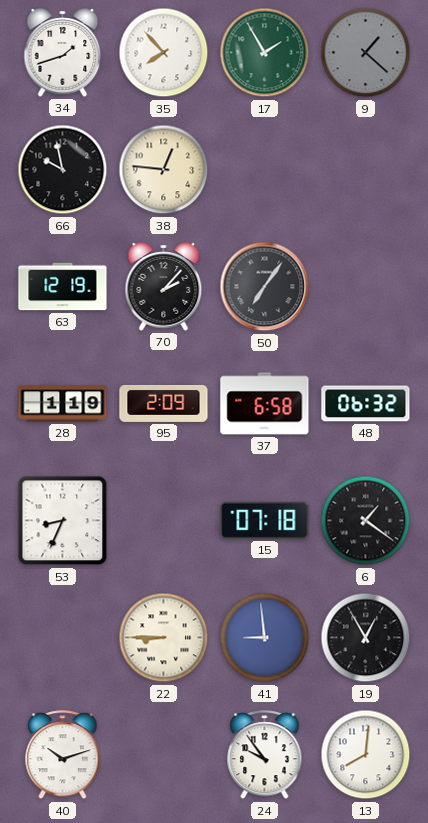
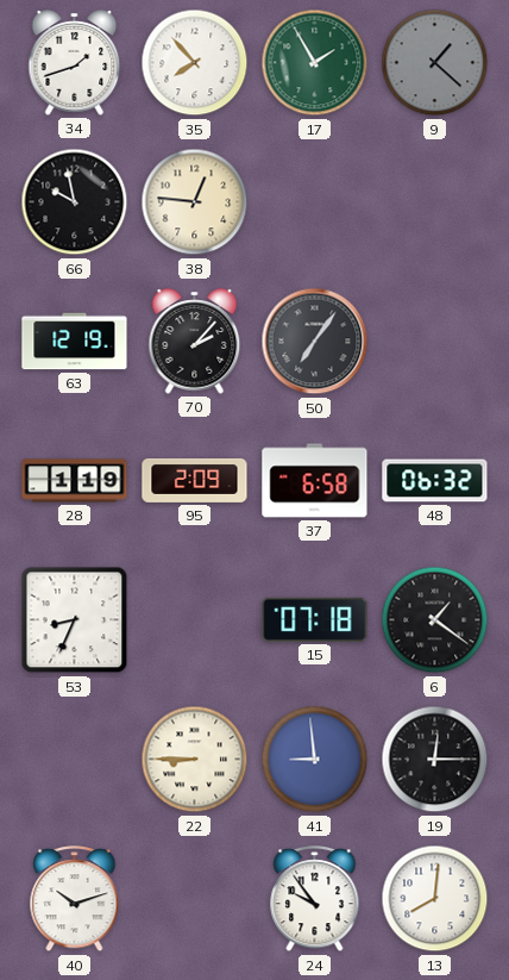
19: 12:55 -> 12:15
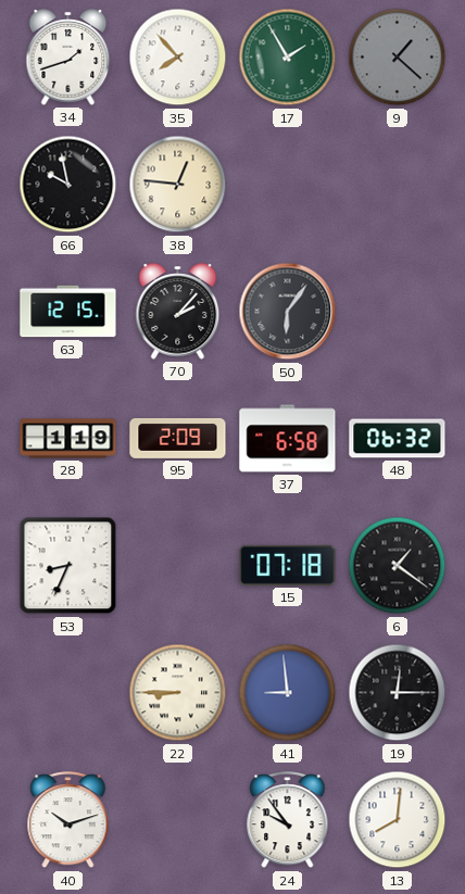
63: 12:19 -> 12:15
50: 7:06 -> 6:06
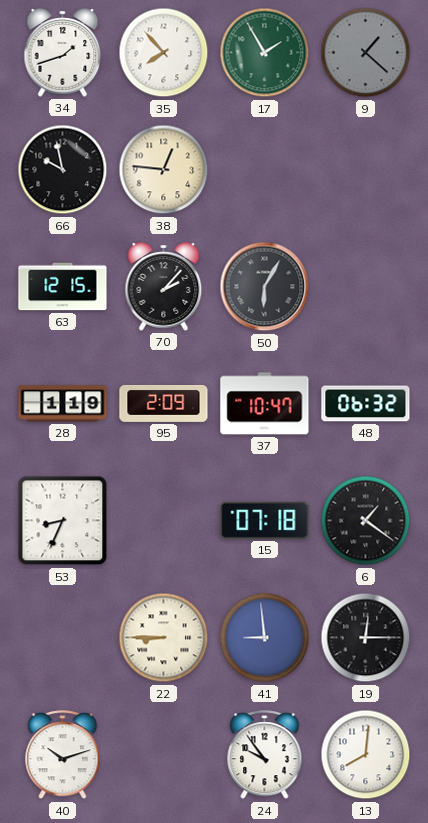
50: 6:06 -> 6:05
37: 6:58 -> 10:47
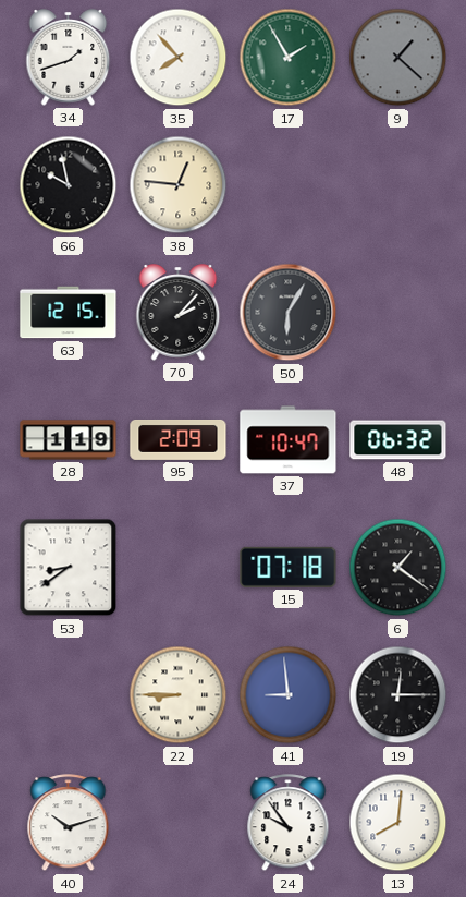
53: 8:34 -> 8:39
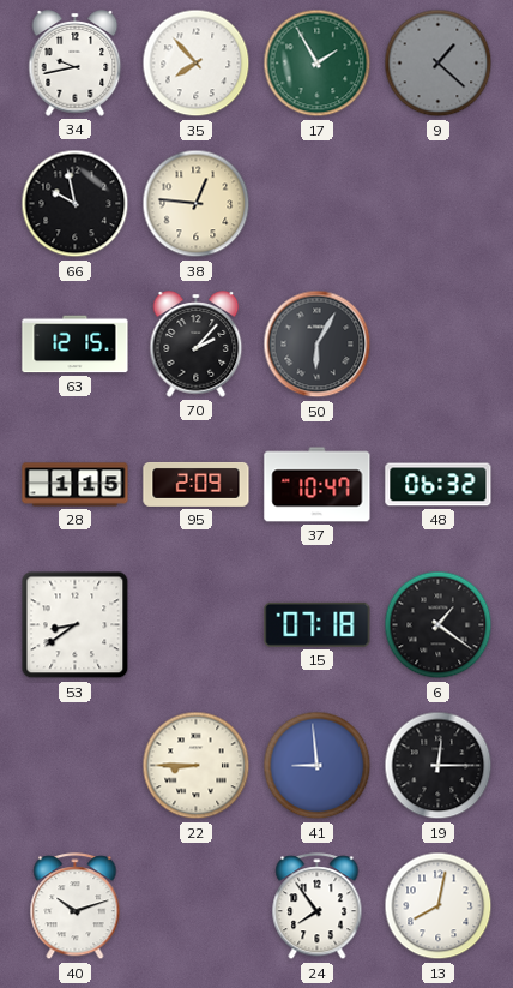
34: 1:42 -> 9:43
28: 1:19 -> 1:15
24: 9:54 -> 7:54
13: 8:01 -> 8:02
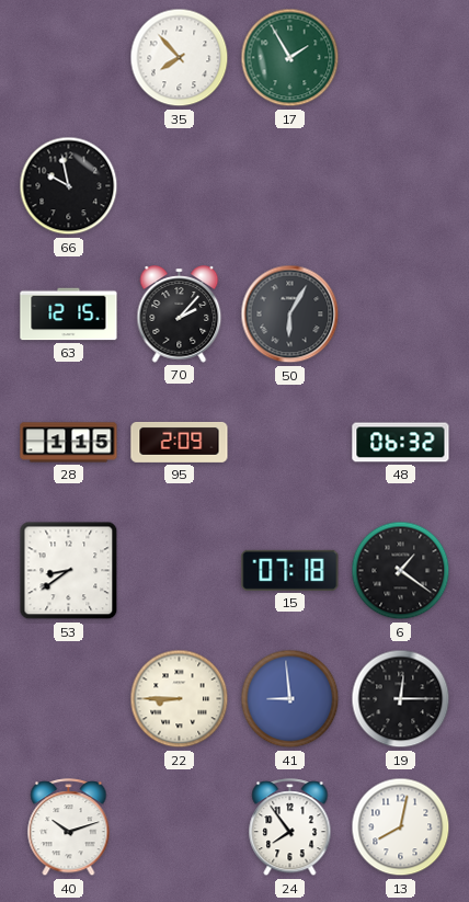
34: 9:43 -> none
9: 1:22 -> none
38: 12:46 -> none
37: 10:47 -> none
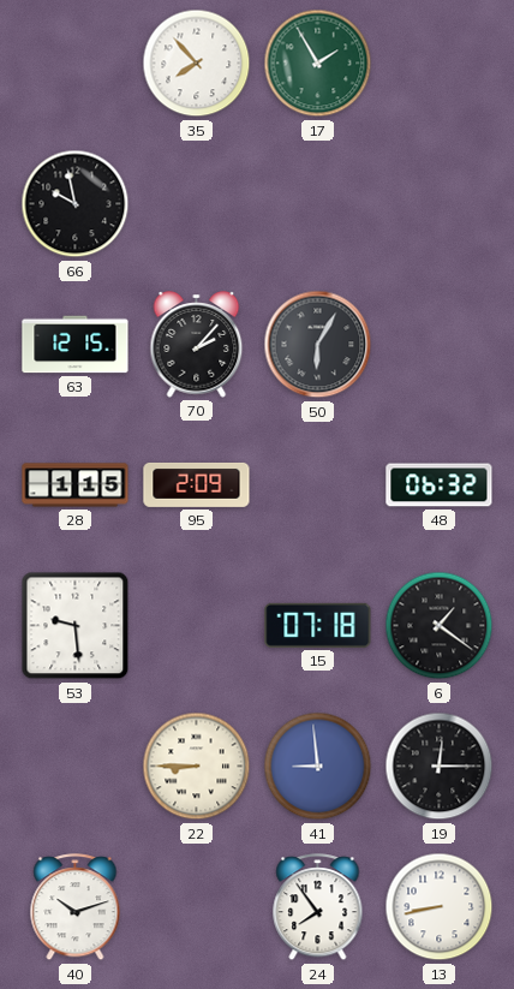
53: 8:39 -> 9:29
13: 8:02 -> 8:43
